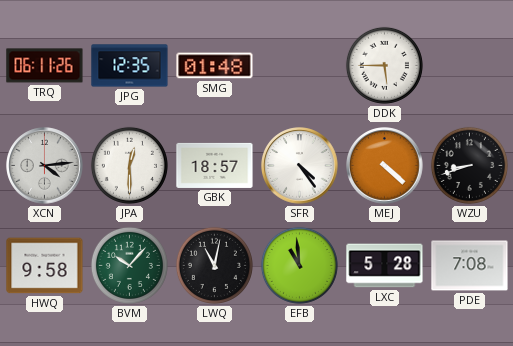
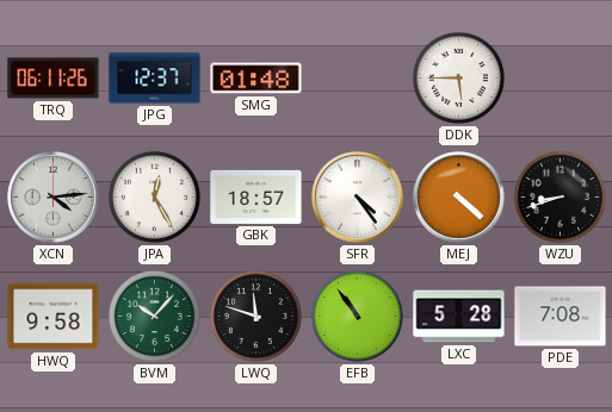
JPG: 12:35 -> 12:37
JPA: 12:30 -> 12:25
LWQ: 11:02 -> 11:48
EFB: 10:59 -> 10:54
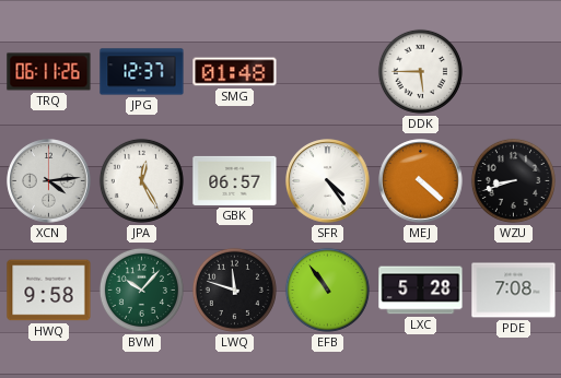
GBK: 18:57 -> 06:57
